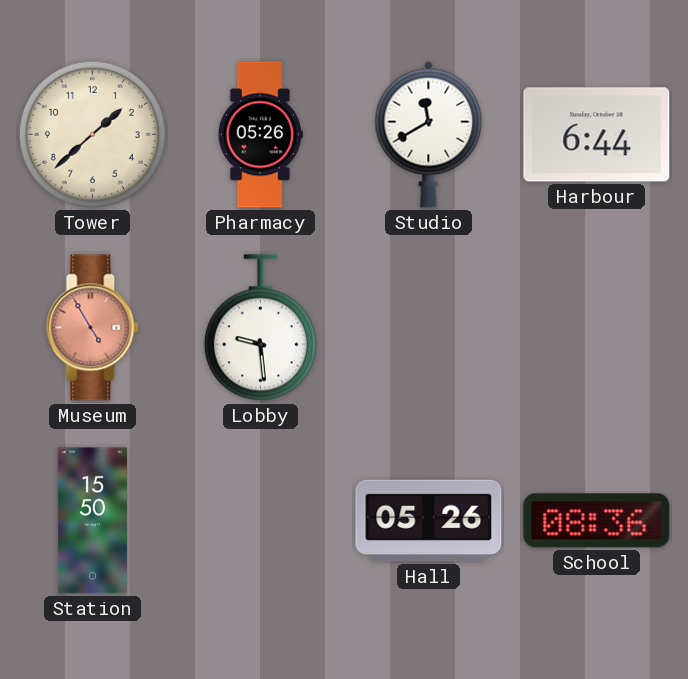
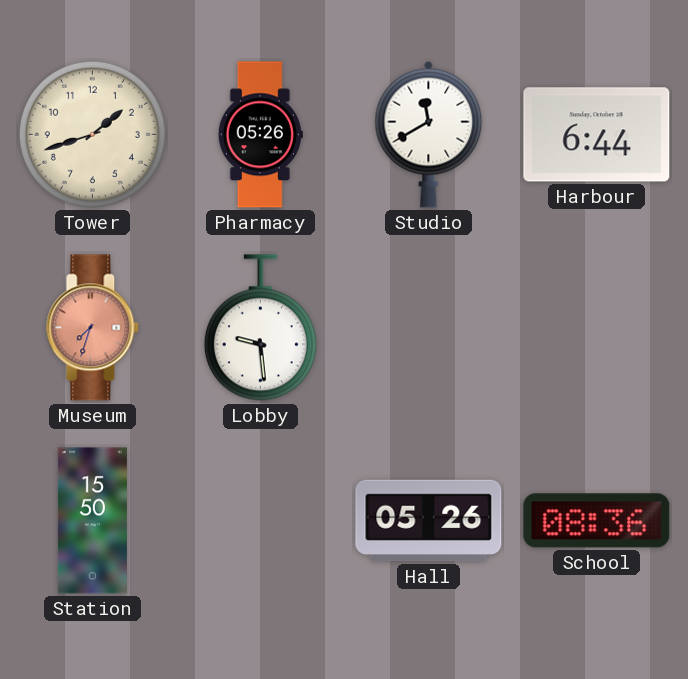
Tower: 1:38 -> 1:42
Museum: 4:55 -> 7:33
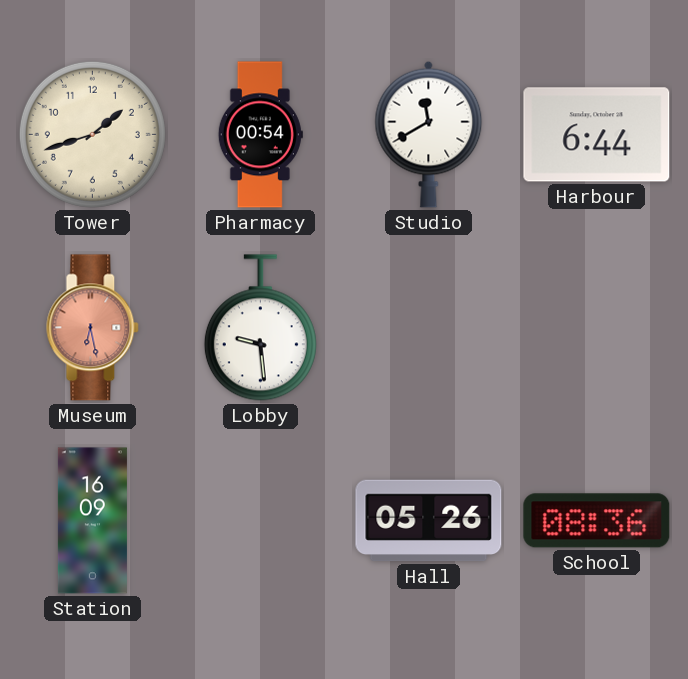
Pharmacy: 05:26 -> 00:54
Museum: 7:33 -> 6:28
Station: 15:50 -> 16:09
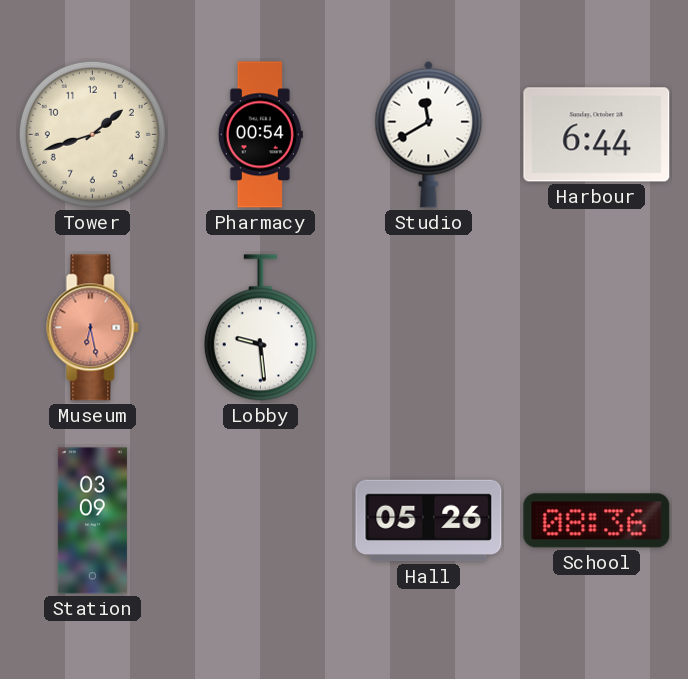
Station: 16:09 -> 03:09
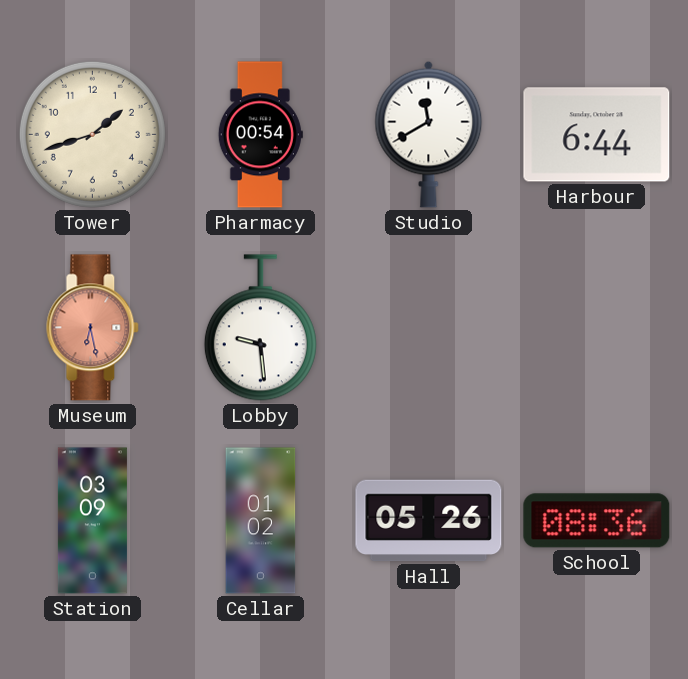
Cellar: none -> 01:02
